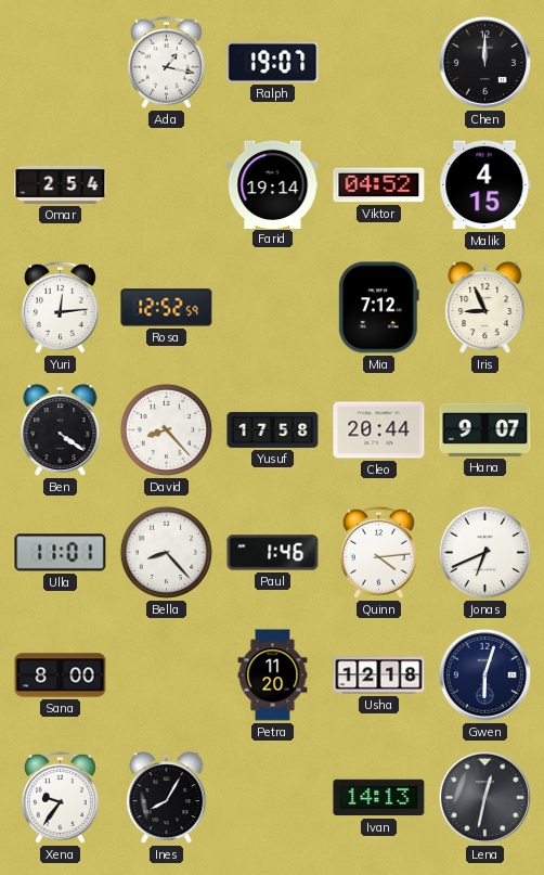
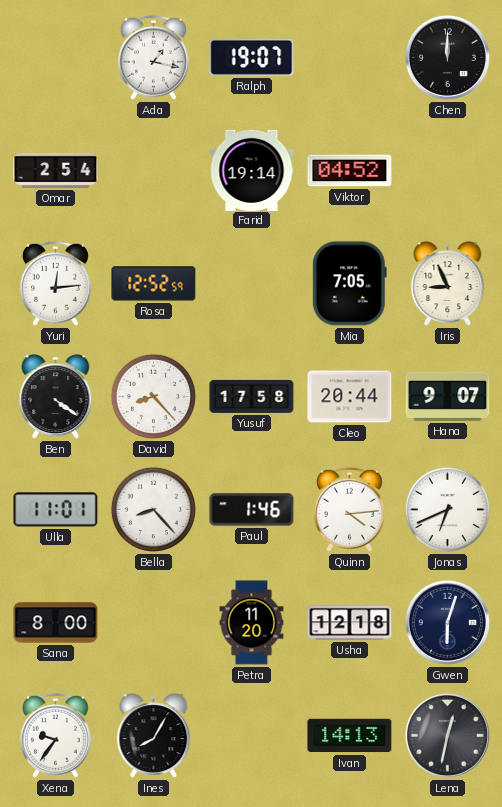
Malik: 4:15 -> none
Mia: 7:12 -> 7:05
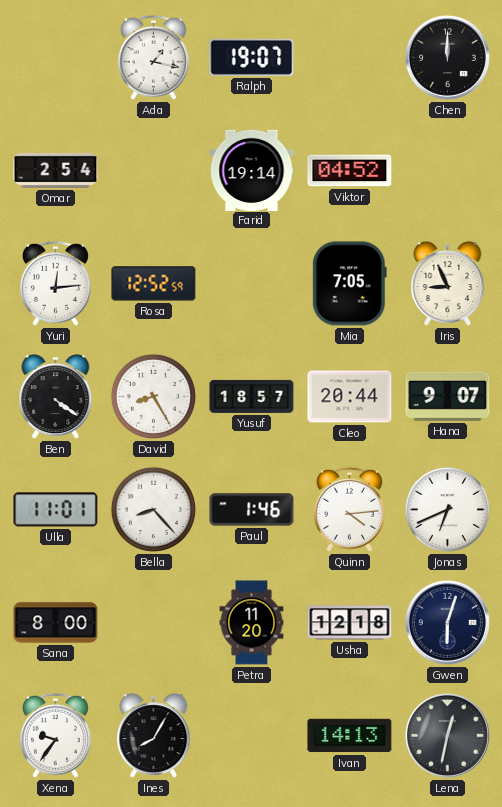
David: 8:23 -> 8:25
Yusuf: 17:58 -> 18:57
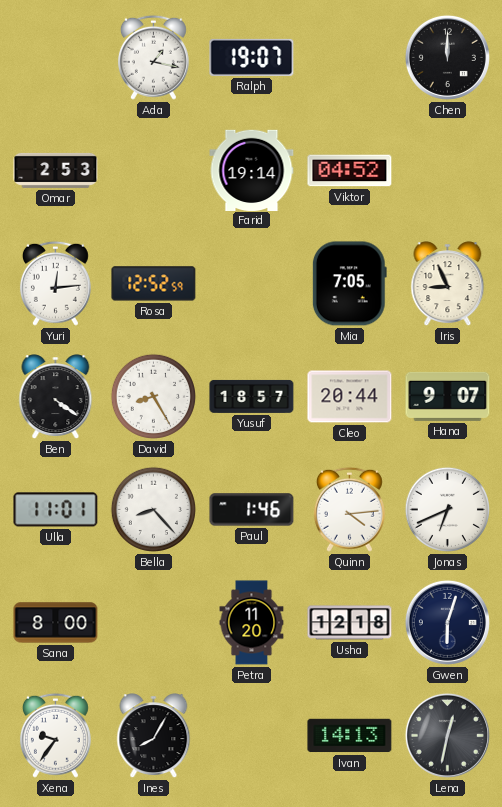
Omar: 2:54 -> 2:53
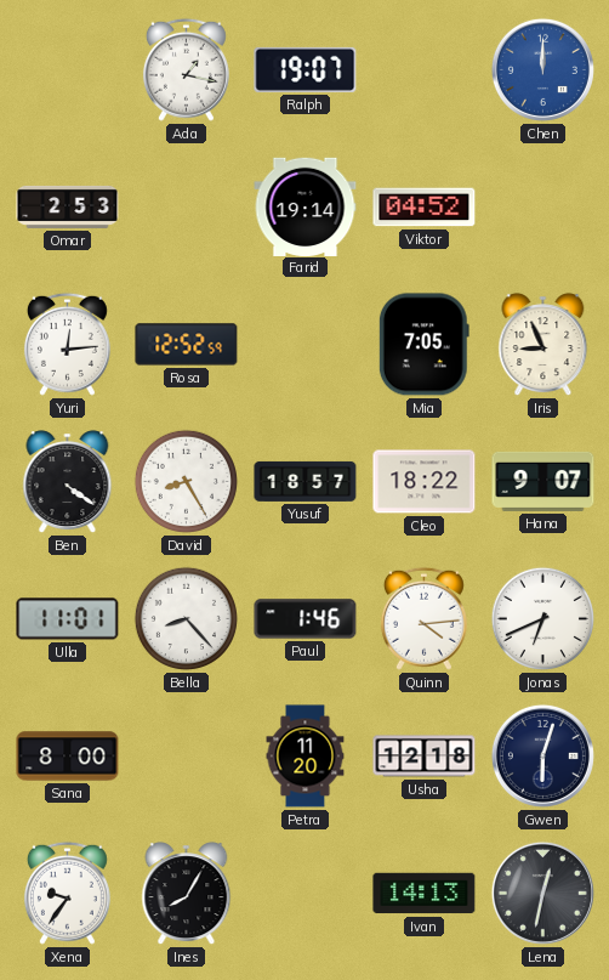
Chen dial: black -> blue
Cleo: 20:44 -> 18:22
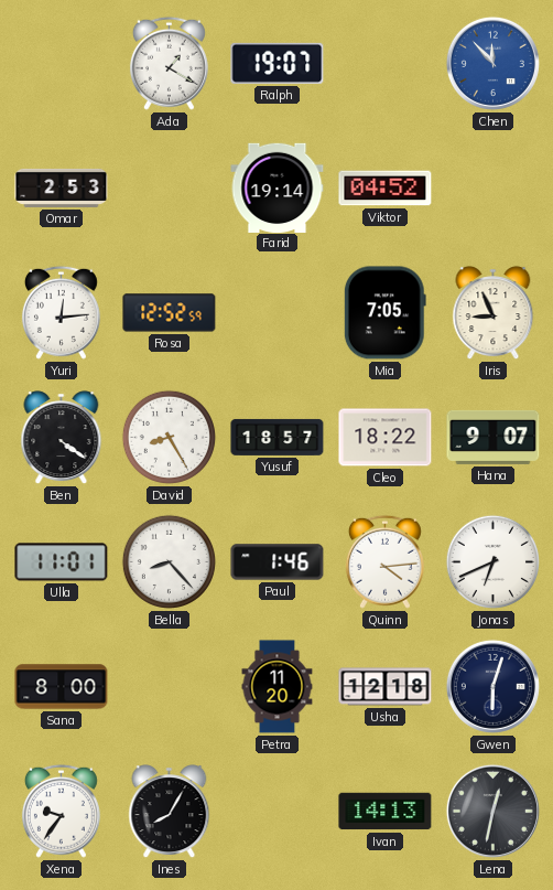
Ada: 1:17 -> 1:20
Chen: 12:00 -> 11:53
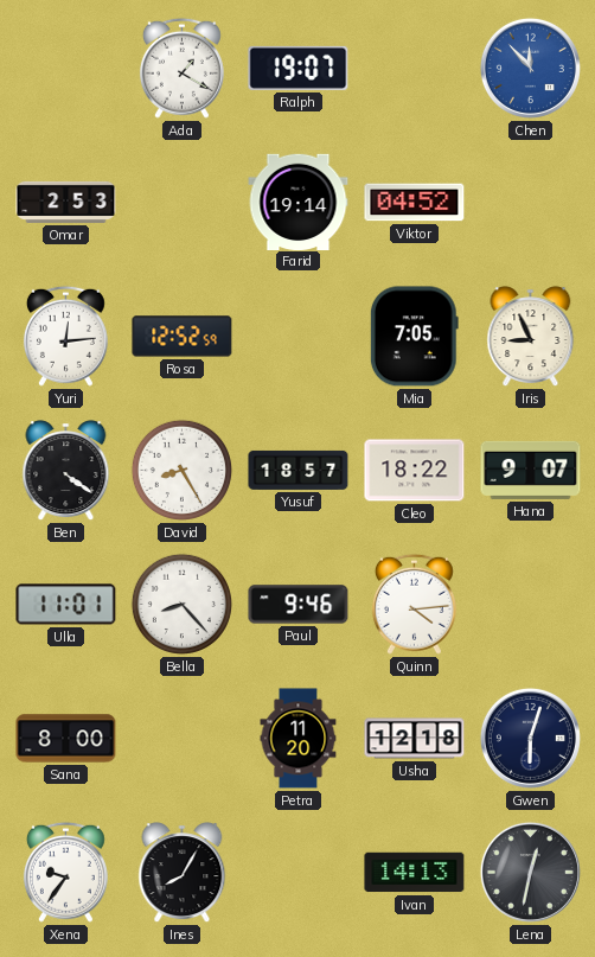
Paul: 1:46 -> 9:46
Jonas: 6:41 -> none
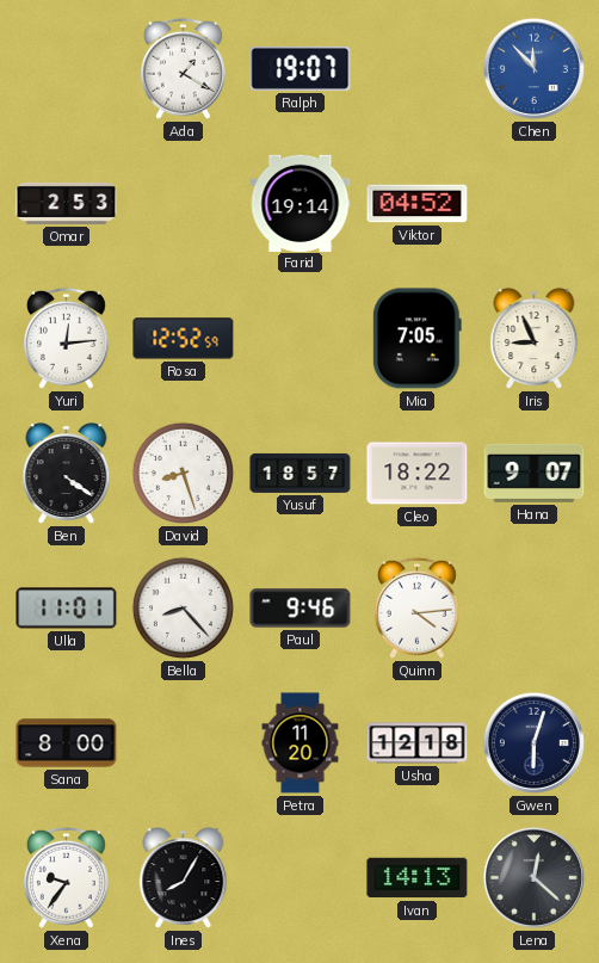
David: 8:25 -> 8:27
Lena: 12:32 -> 12:22
